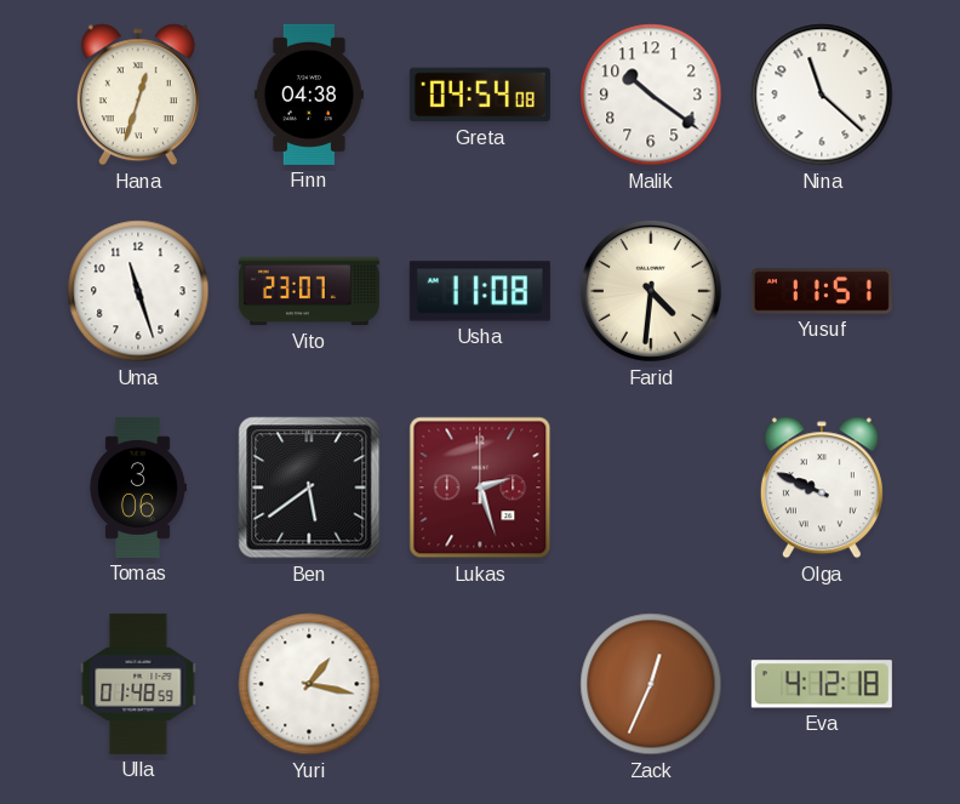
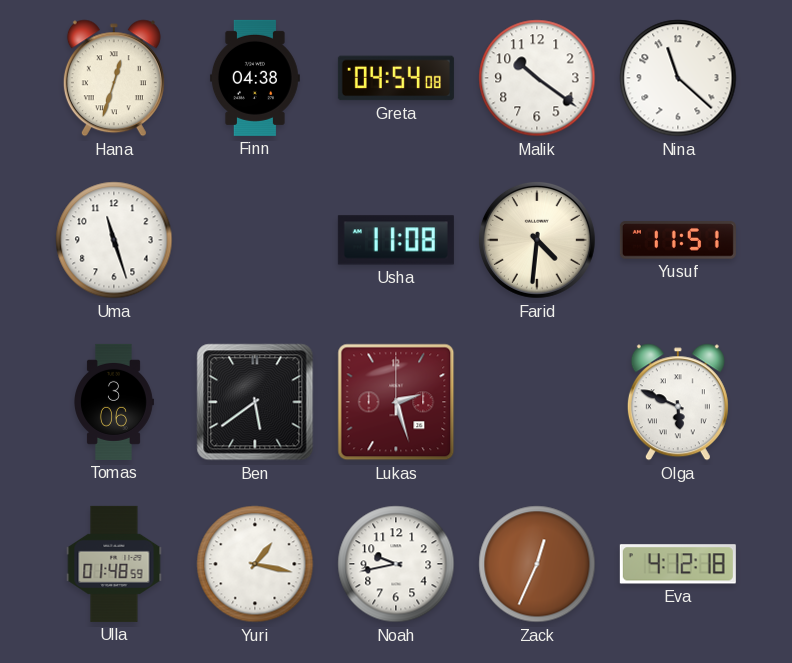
Vito: 23:07 -> none
Olga: 9:49 -> 5:49
Noah: none -> 9:43
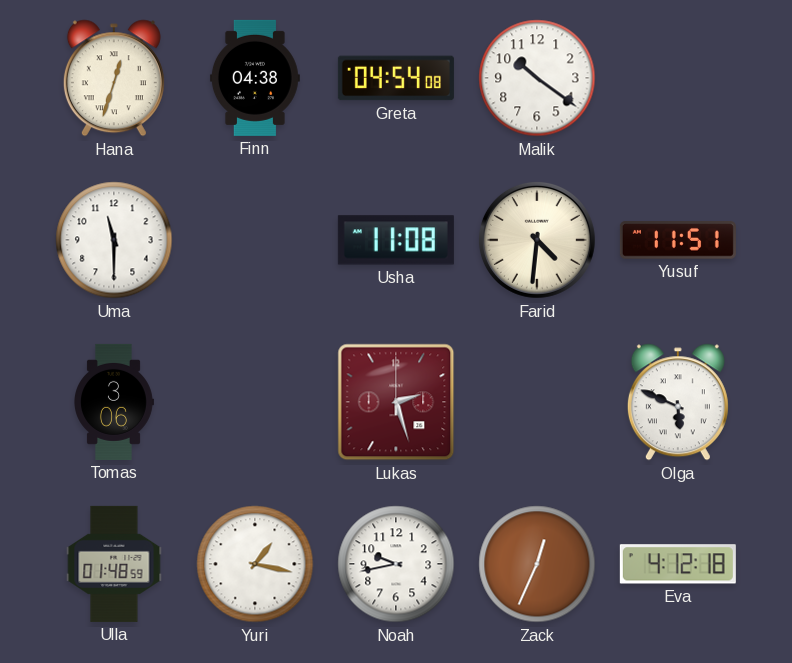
Nina: 11:22 -> none
Uma: 11:27 -> 11:30
Ben: 5:39 -> none
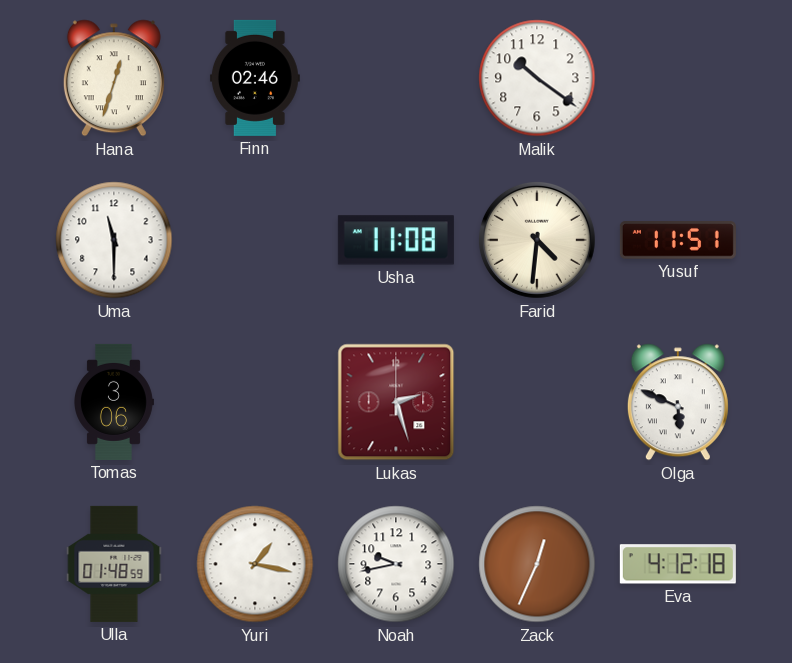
Finn: 04:38 -> 02:46
Greta: 04:54 -> none
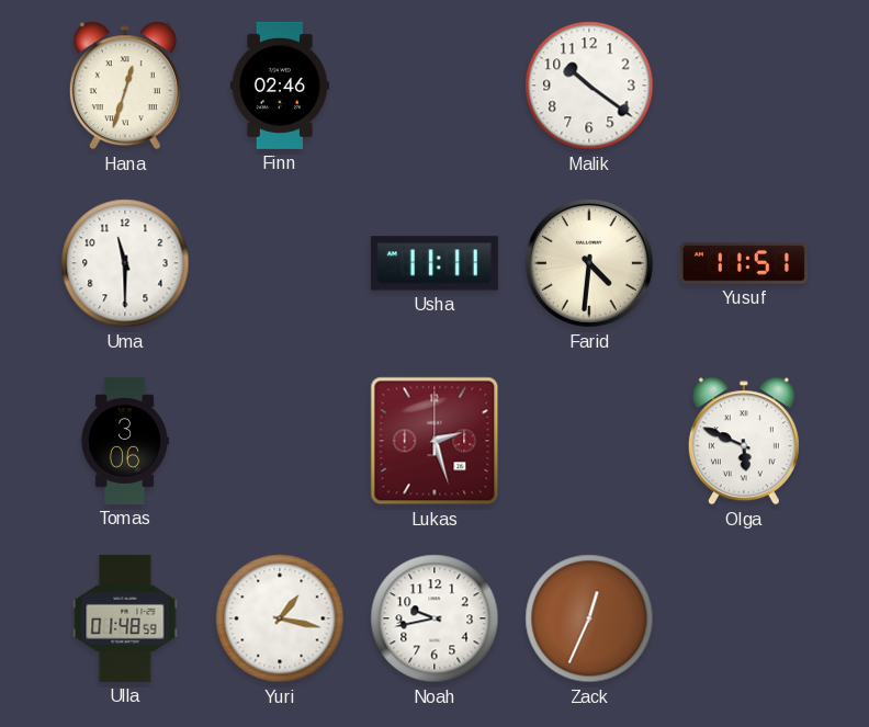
Usha: 11:08 -> 11:11
Eva: 4:12 -> none
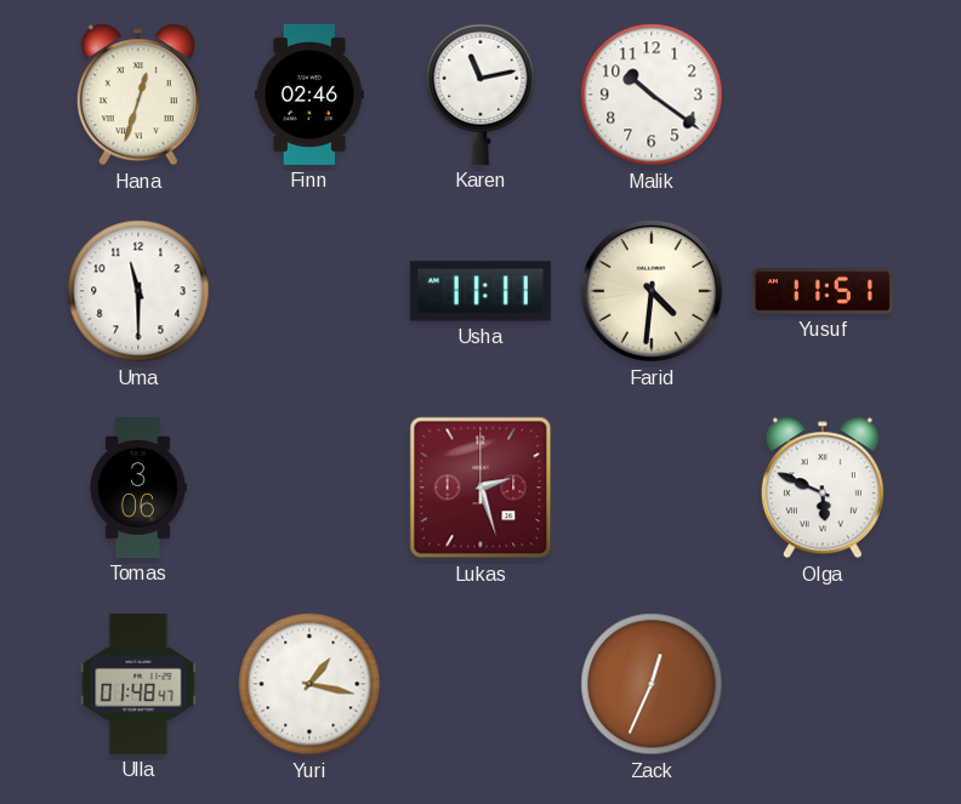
Karen: none -> 11:13
Ulla: 01:48:59 -> 01:48:47
Noah: 9:43 -> none
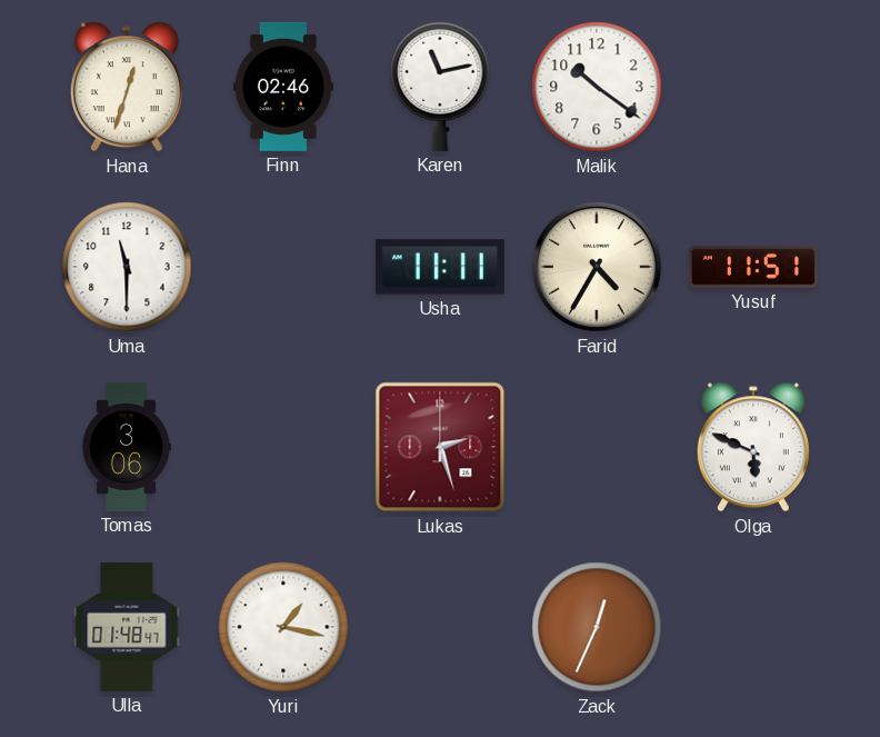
Farid: 4:31 -> 4:35
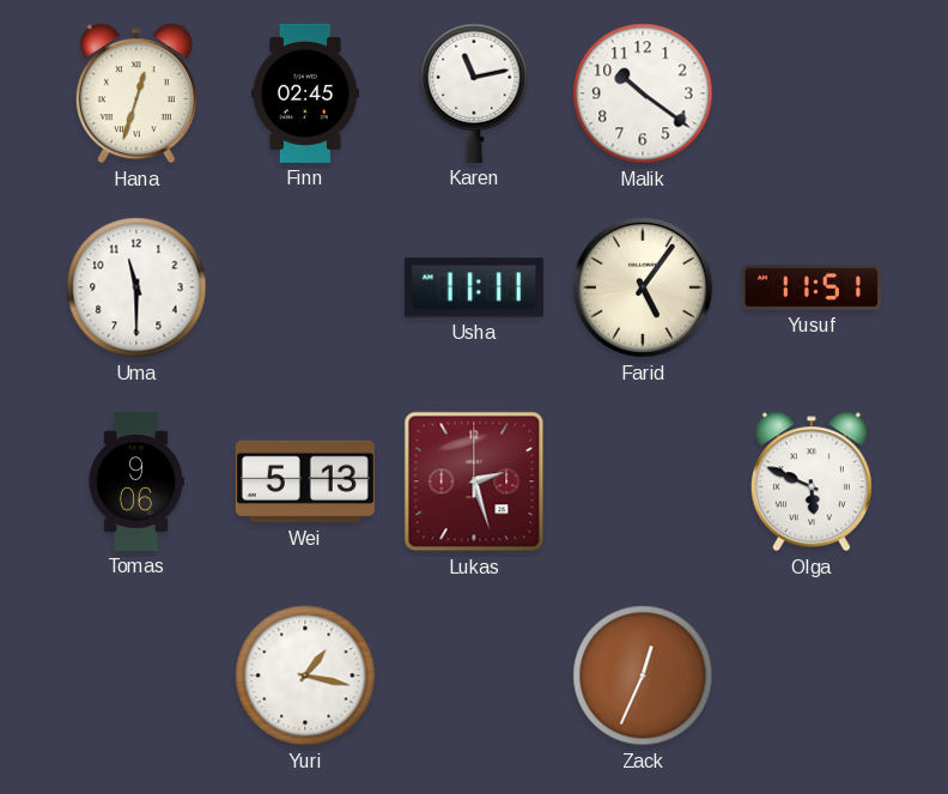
Finn: 02:46 -> 02:45
Farid: 4:35 -> 5:06
Tomas: 3:06 -> 9:06
Wei: none -> 5:13
Ulla: 01:48 -> none
